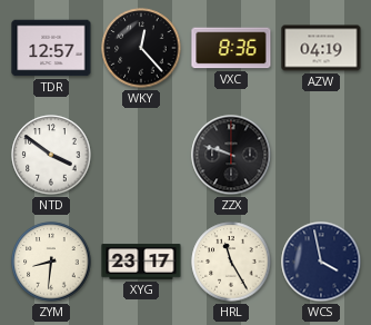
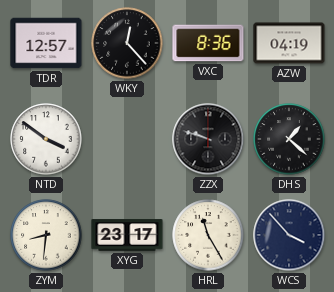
DHS: none -> 1:22
WCS: 3:58 -> 3:53
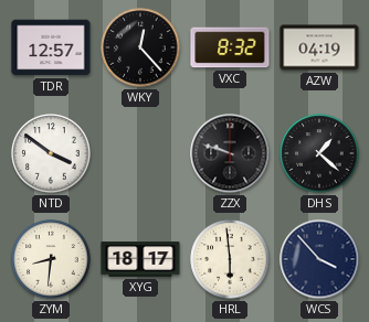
VXC: 8:36 -> 8:32
XYG: 23:17 -> 18:17
HRL: 11:25 -> 5:59
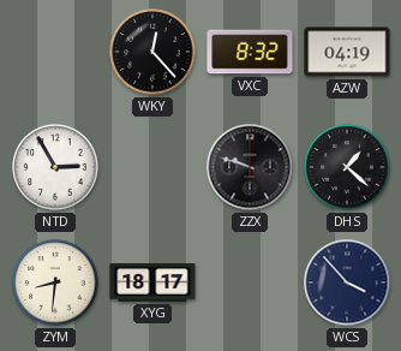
TDR: 12:57 -> none
NTD: 3:51 -> 2:55
HRL: 5:59 -> none
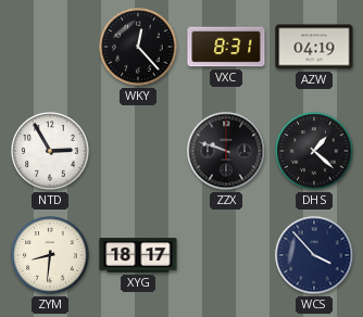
VXC: 8:32 -> 8:31
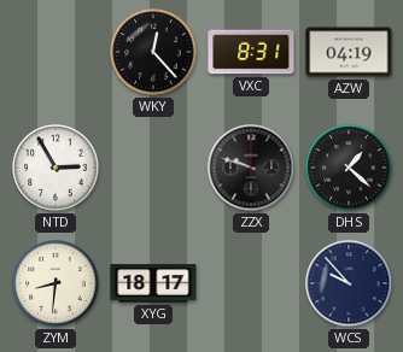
WCS: 3:53 -> 9:53
